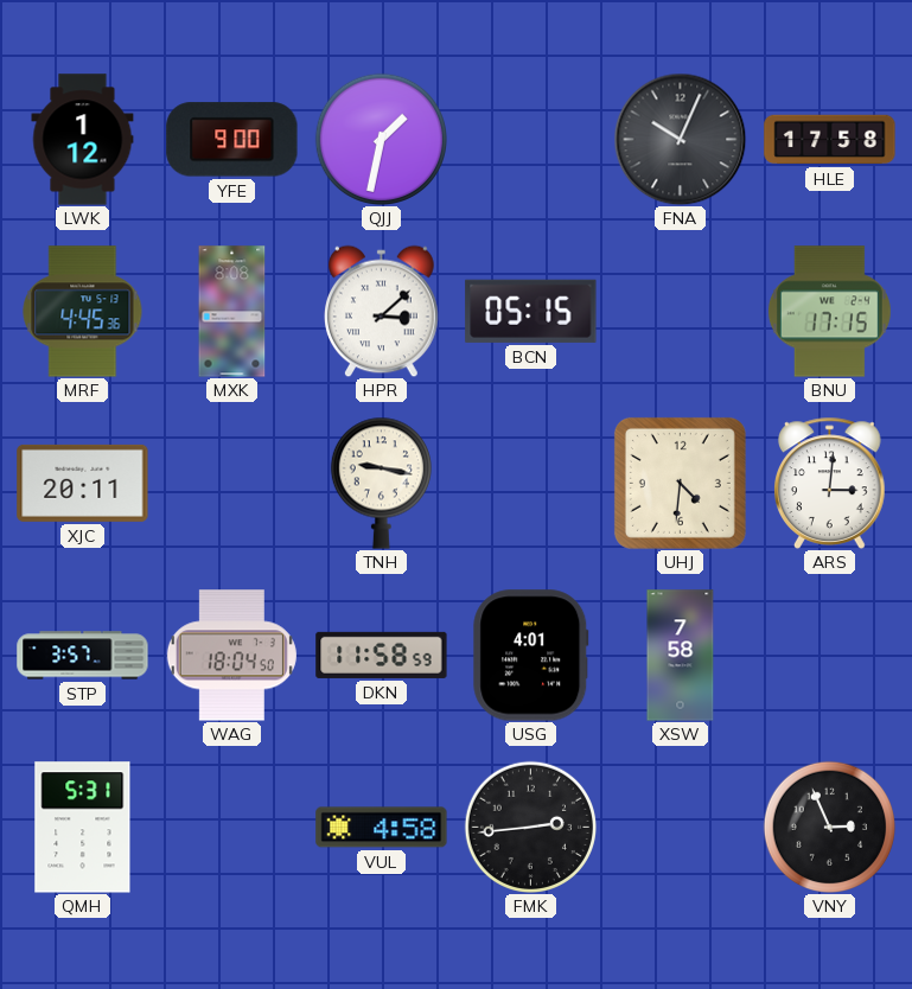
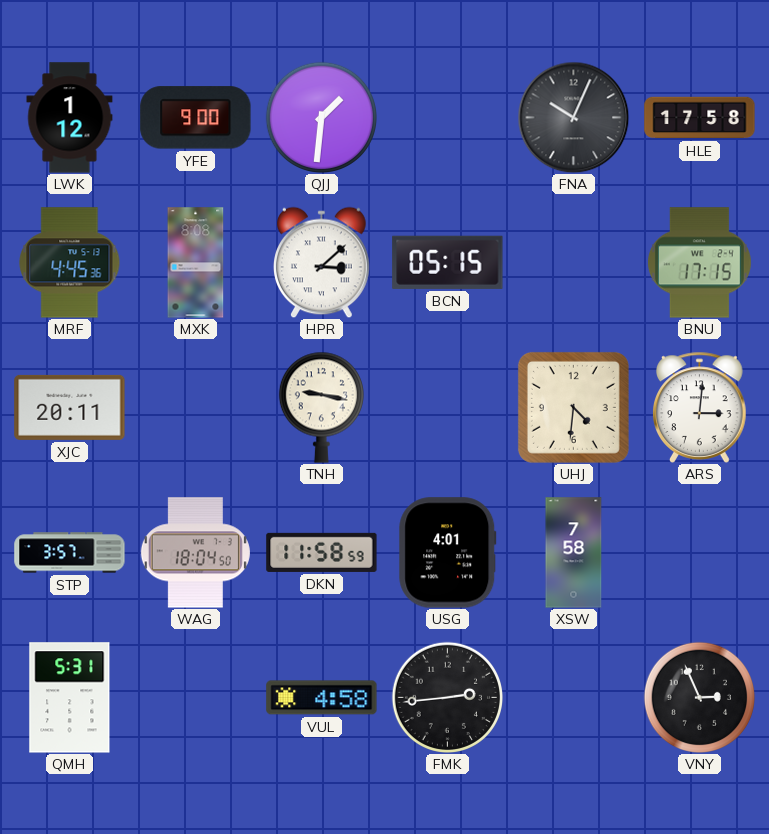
QJJ: 1:32 -> 1:31
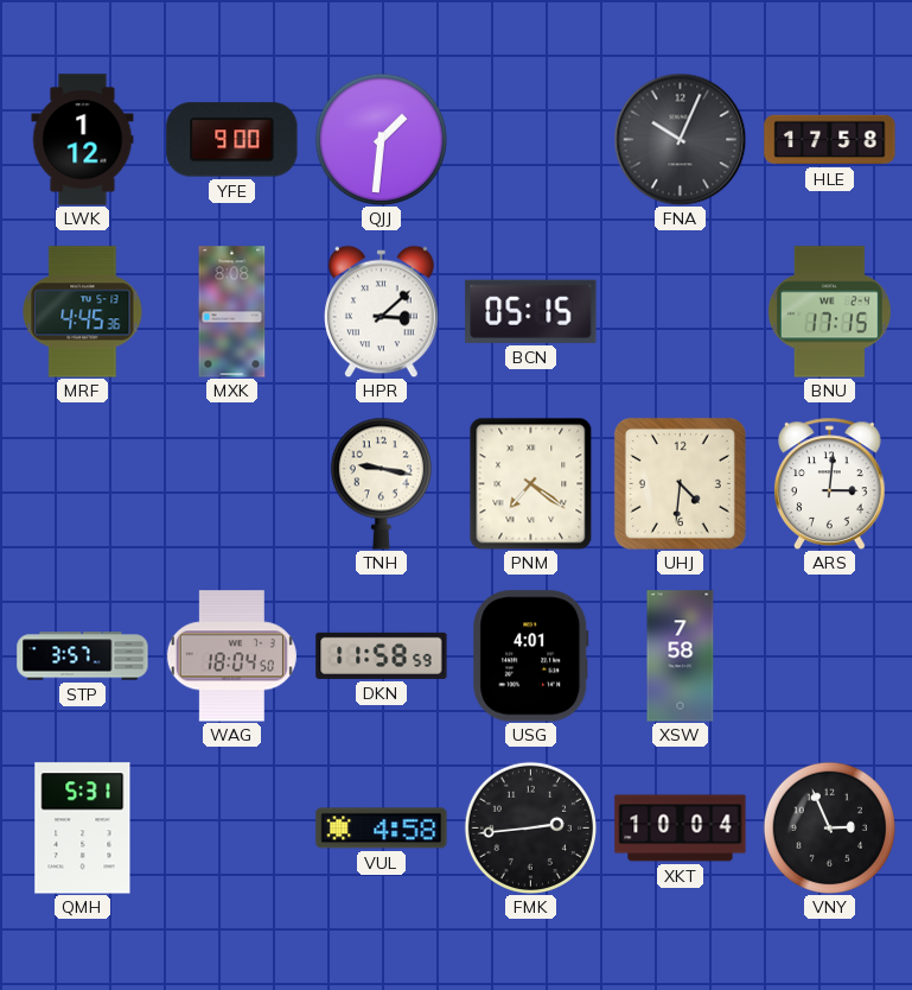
XJC: 20:11 -> none
PNM: none -> 7:21
XKT: none -> 10:04
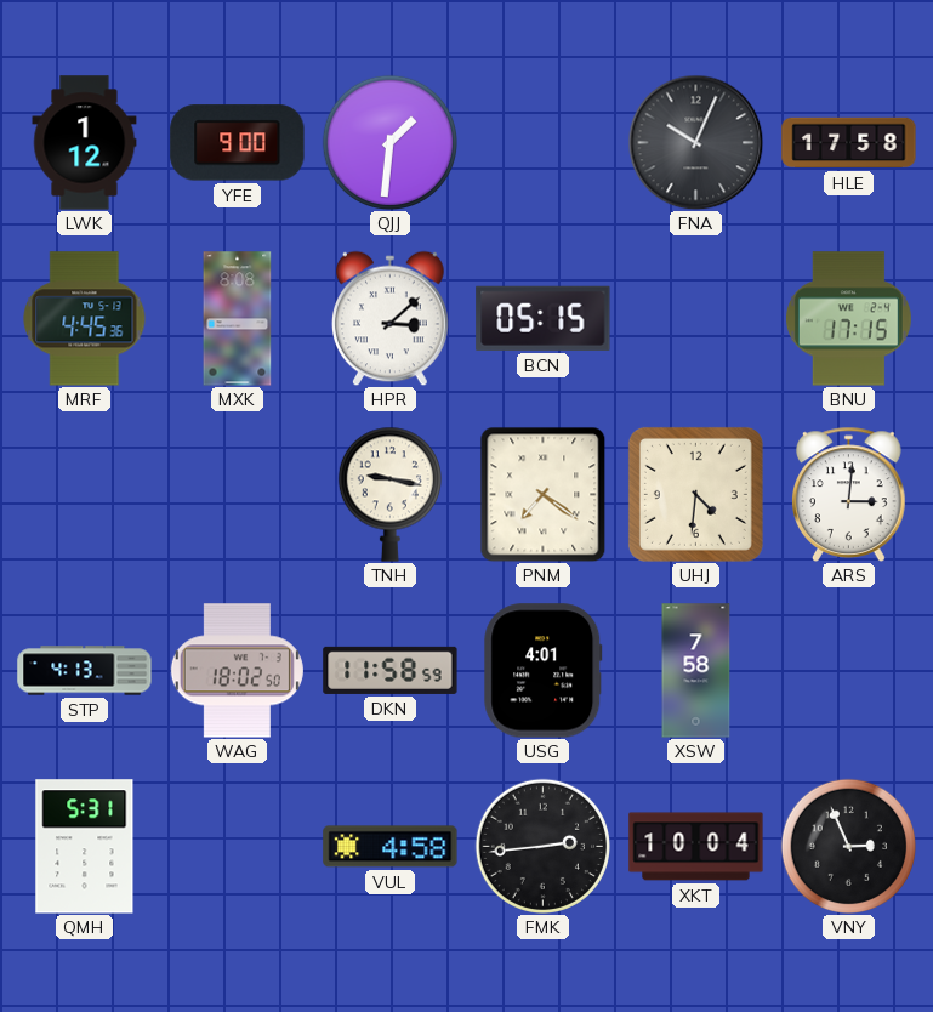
STP: 3:57 -> 4:13
WAG: 18:04 -> 18:02
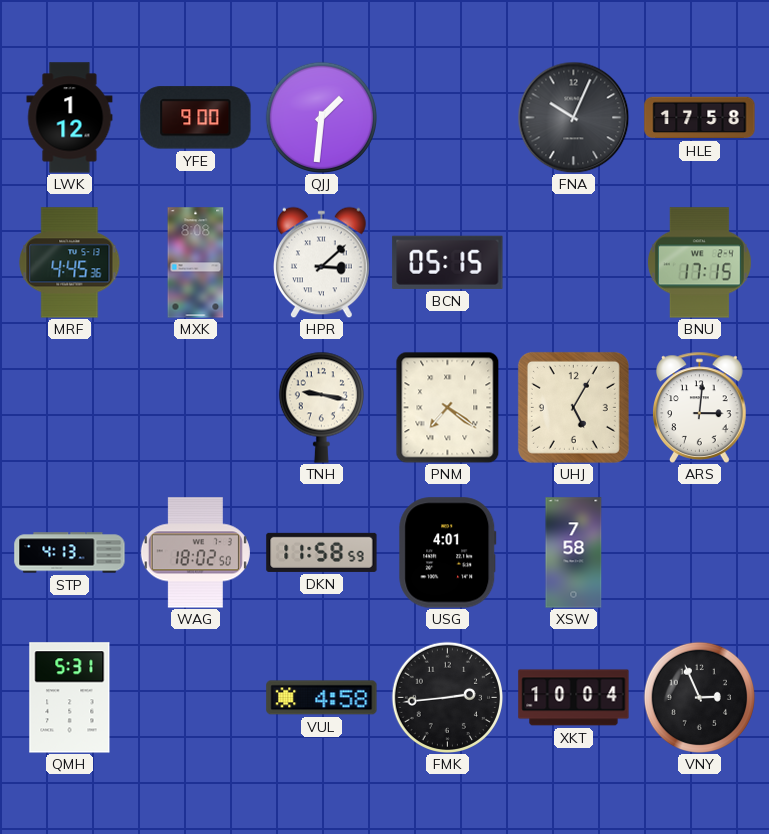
UHJ: 4:31 -> 5:05
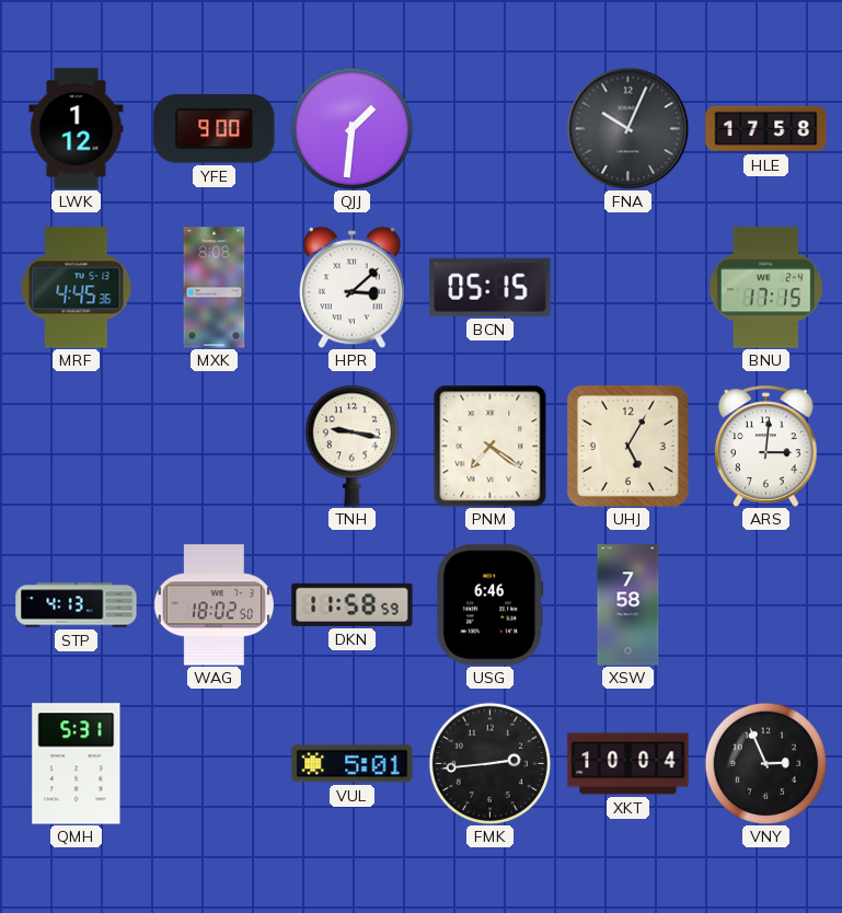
USG: 4:01 -> 6:46
VUL: 4:58 -> 5:01
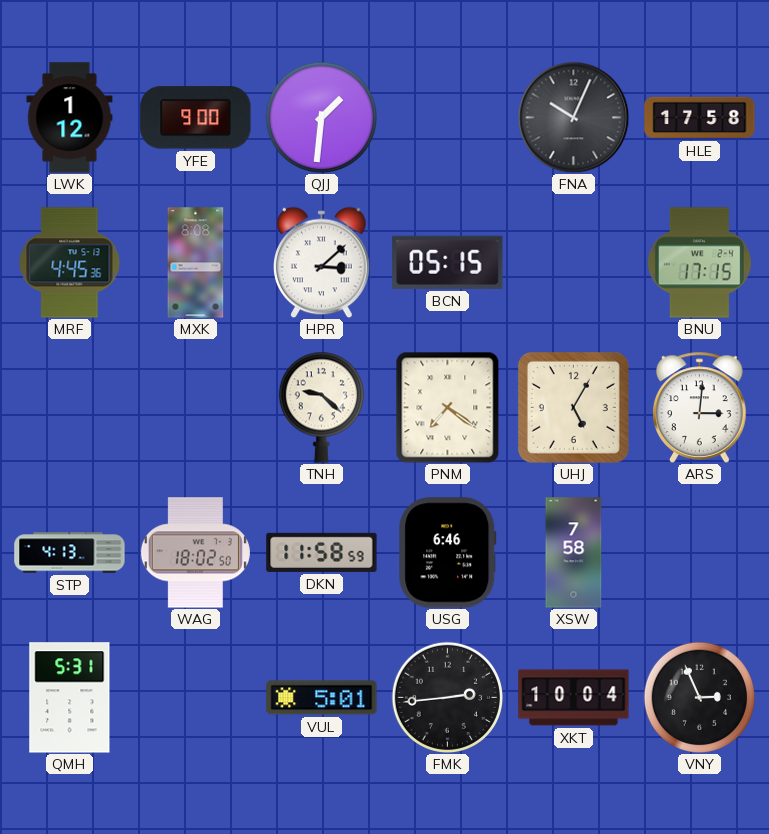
TNH: 9:17 -> 9:22
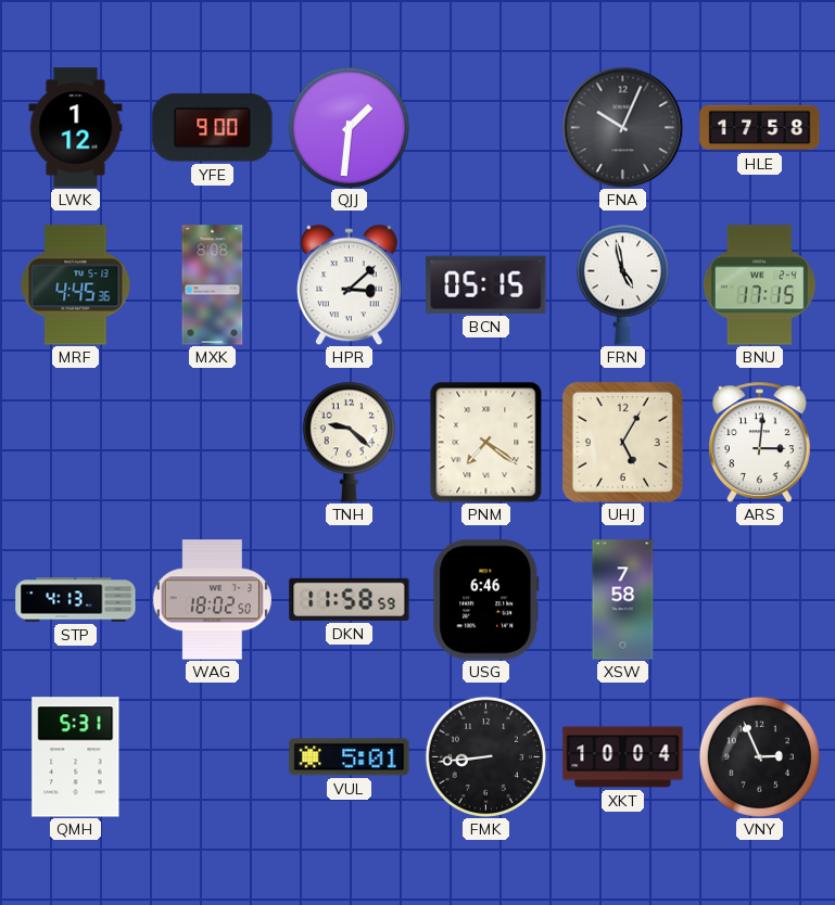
FRN: none -> 4:58
FMK: 2:44 -> 8:44
